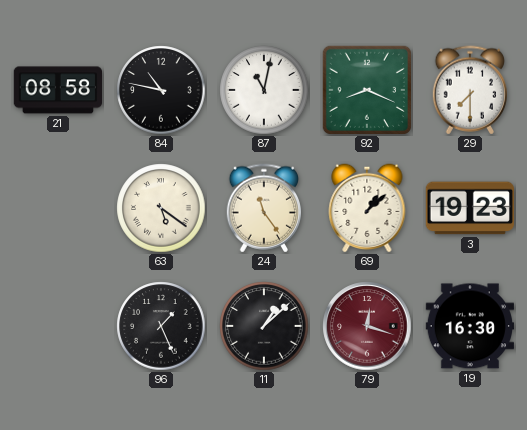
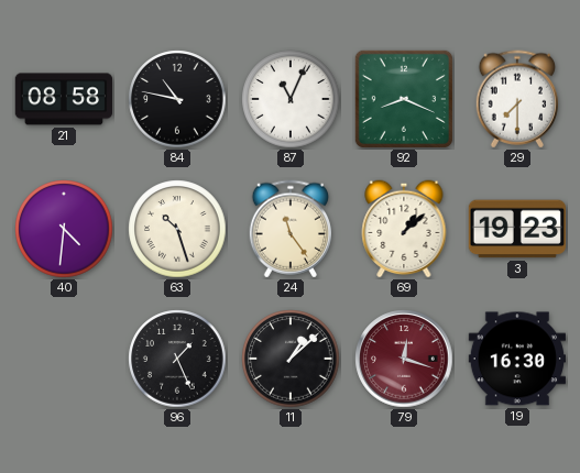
87: 11:02 -> 11:04
40: none -> 4:31
63: 5:21 -> 10:27
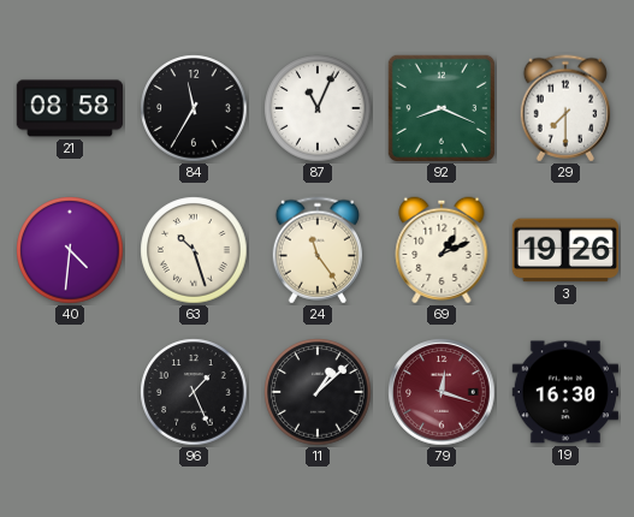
84: 10:47 -> 11:35
69: 1:08 -> 1:11
3: 19:23 -> 19:26
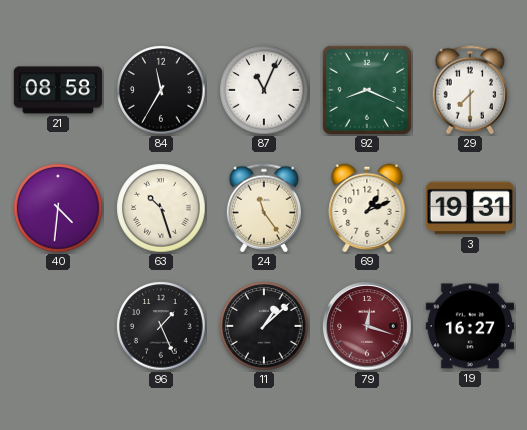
3: 19:26 -> 19:31
19: 16:30 -> 16:27
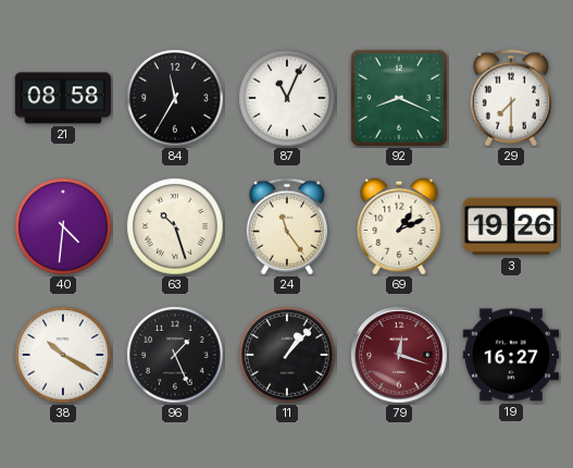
3: 19:31 -> 19:26
38: none -> 10:20
11: 1:08 -> 1:07
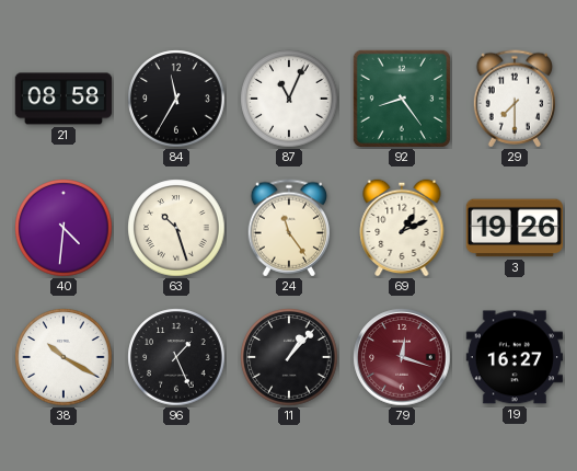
92: 8:19 -> 8:24
